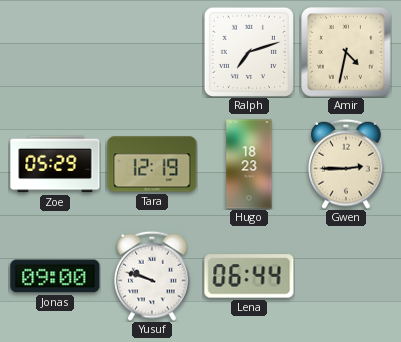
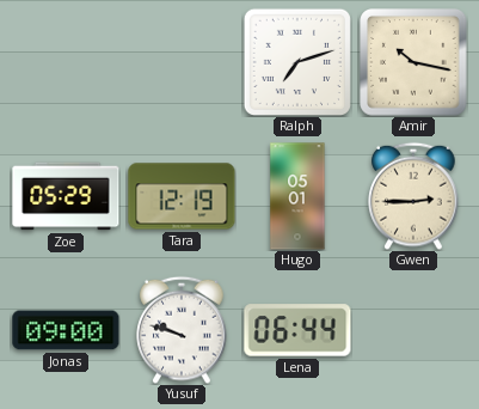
Amir: 4:32 -> 10:17
Hugo: 18:23 -> 05:01
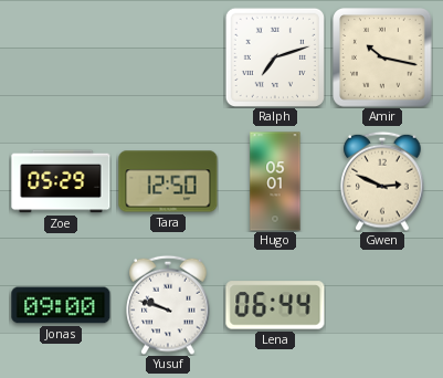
Tara: 12:19 -> 12:50
Gwen: 2:45 -> 2:49
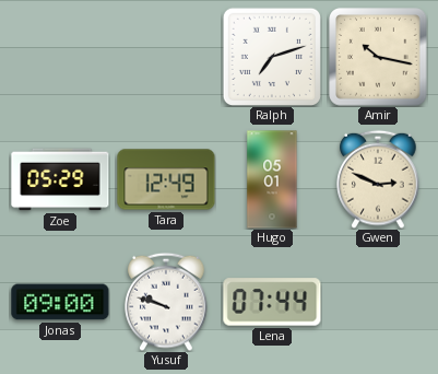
Tara: 12:50 -> 12:49
Lena: 06:44 -> 07:44
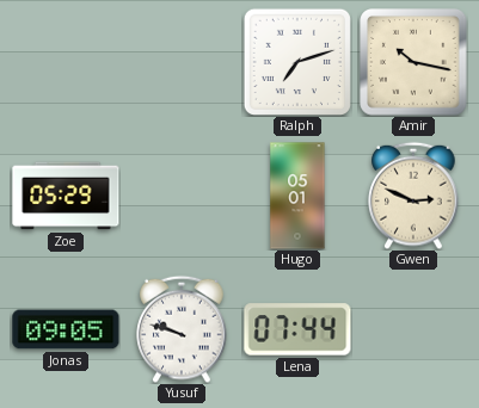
Tara: 12:49 -> none
Jonas: 09:00 -> 09:05
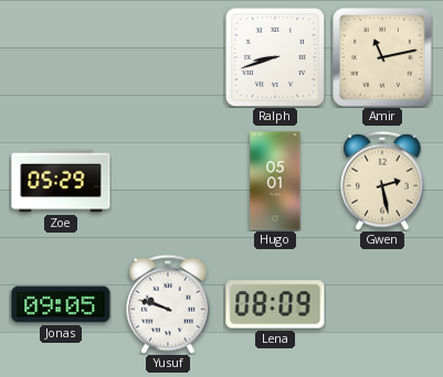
Ralph: 7:12 -> 8:42
Amir: 10:17 -> 11:13
Gwen: 2:49 -> 2:28
Lena: 07:44 -> 08:09
